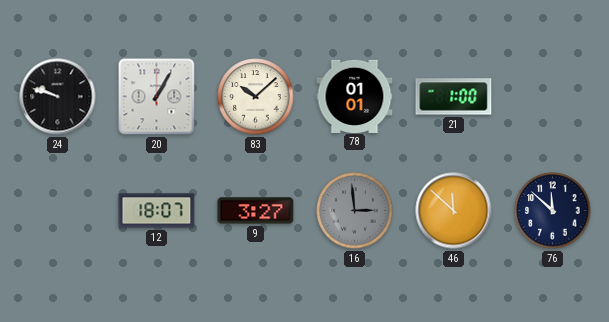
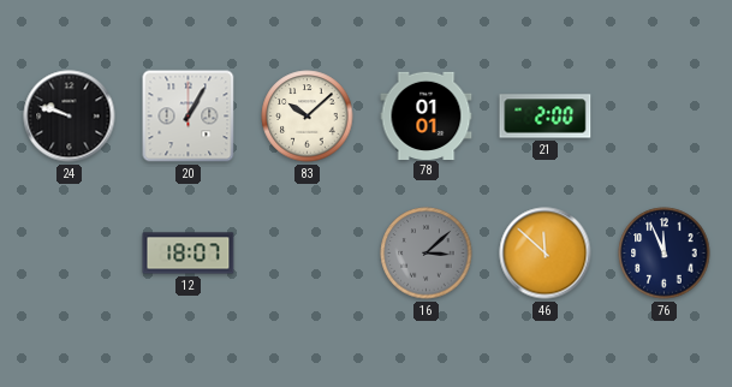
21: 1:00 -> 2:00
9: 3:27 -> none
16: 2:59 -> 3:08
76: 11:52 -> 11:56
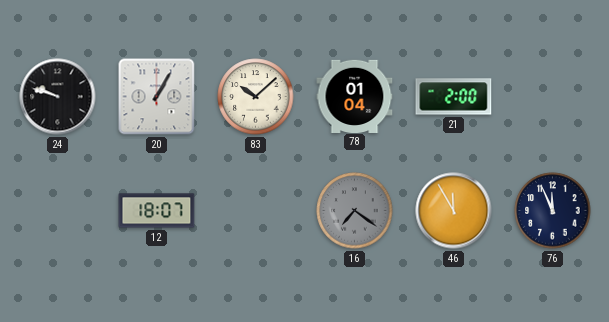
78: 01:01 -> 01:04
16: 3:08 -> 7:21
46: 11:52 -> 11:55
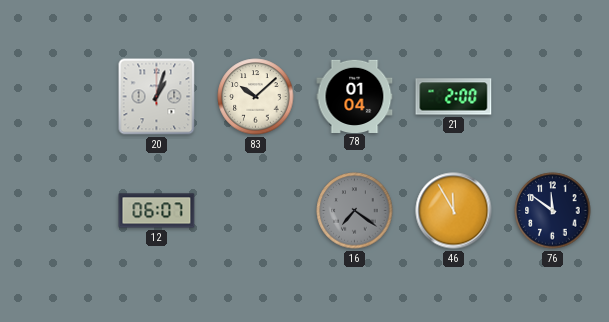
24: 9:48 -> none
20: 1:05 -> 1:03
12: 18:07 -> 06:07
76: 11:56 -> 11:51
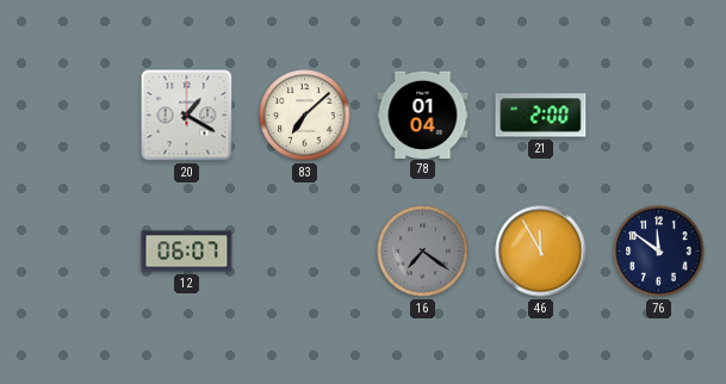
20: 1:03 -> 1:20
83: 10:08 -> 7:08
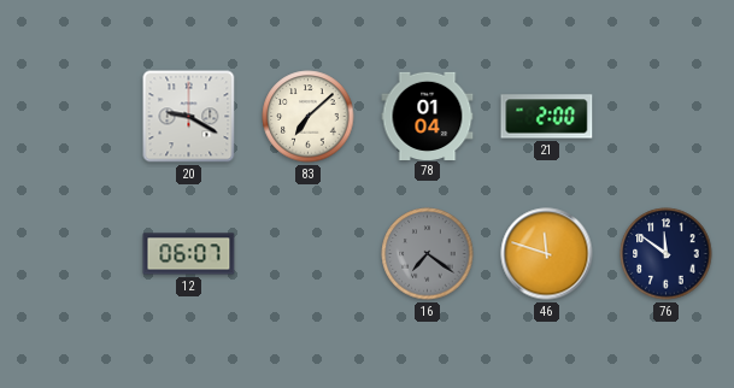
20: 1:20 -> 9:20
46: 11:55 -> 11:48
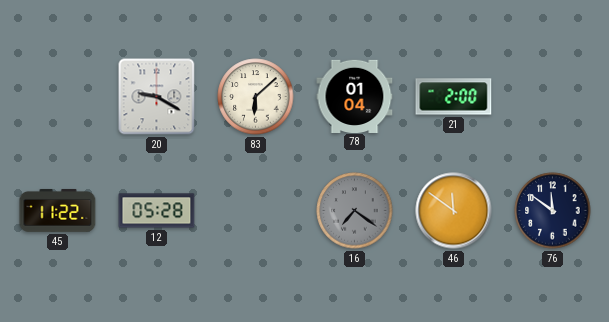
83: 7:08 -> 6:08
45: none -> 11:22
12: 06:07 -> 05:28
46: 11:48 -> 11:51
